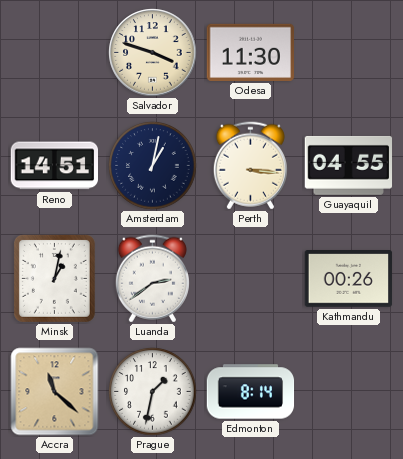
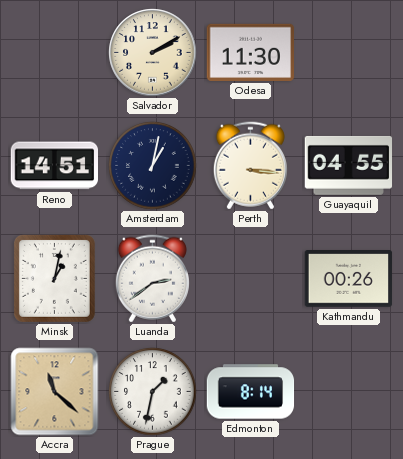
Salvador: 3:48 -> 2:10
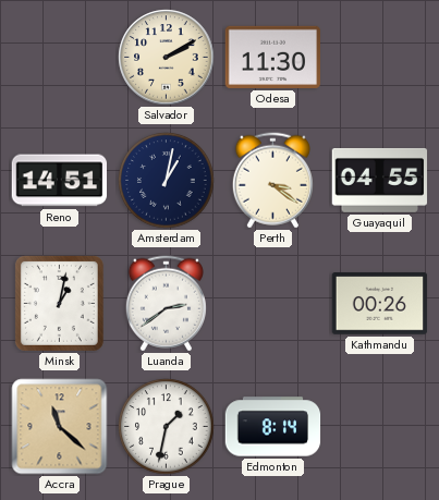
Perth: 3:16 -> 3:21
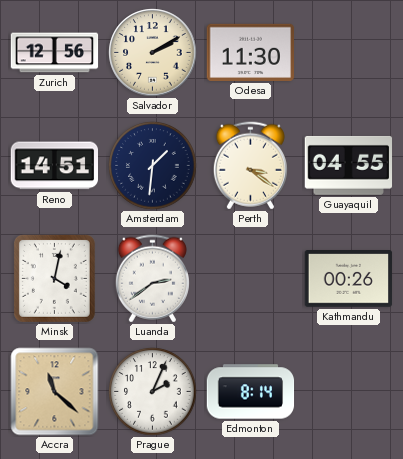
Zurich: none -> 12:56
Amsterdam: 1:02 -> 1:31
Minsk: 1:02 -> 4:02
Prague: 1:32 -> 2:04
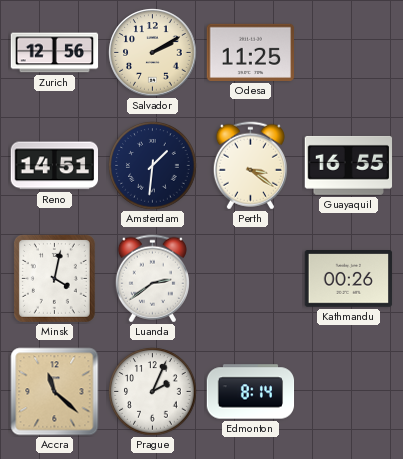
Odesa: 11:30 -> 11:25
Guayaquil: 04:55 -> 16:55
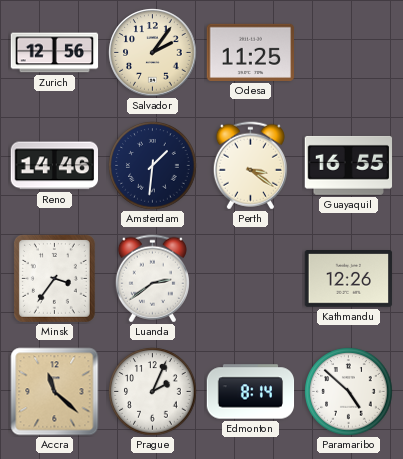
Salvador: 2:10 -> 2:06
Reno: 14:51 -> 14:46
Minsk: 4:02 -> 3:36
Kathmandu: 00:26 -> 12:26
Paramaribo: none -> 4:52
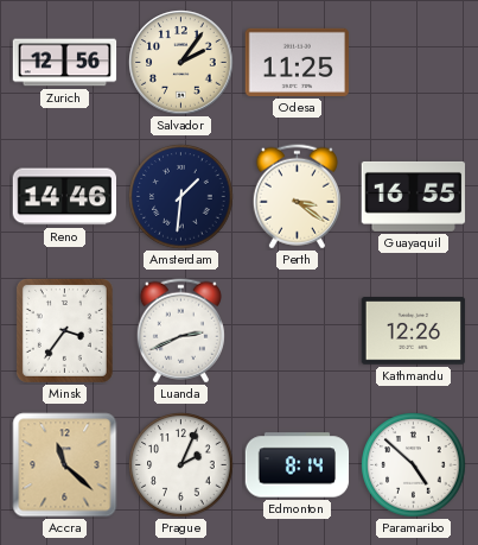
Luanda: 2:39 -> 2:41
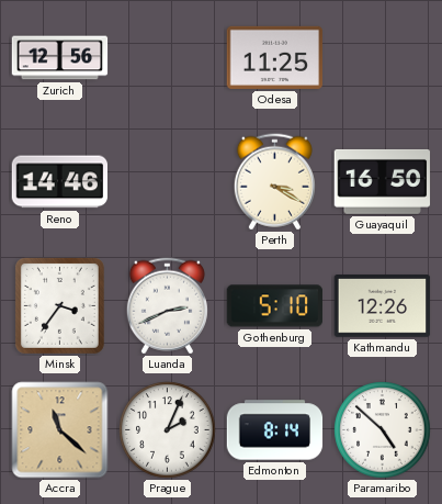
Salvador: 2:06 -> none
Amsterdam: 1:31 -> none
Perth: 3:21 -> 3:20
Guayaquil: 16:55 -> 16:50
Gothenburg: none -> 5:10
